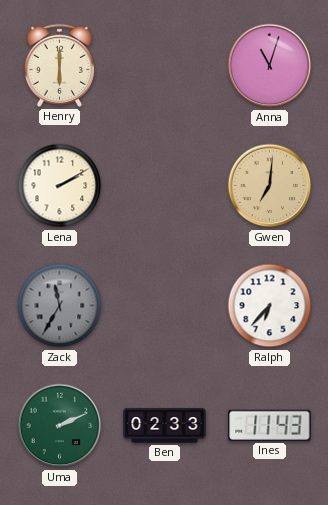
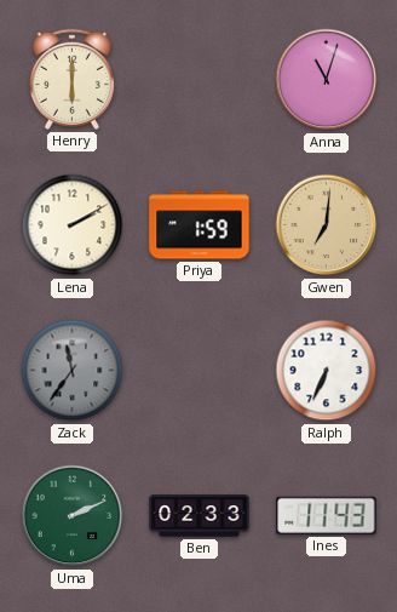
Priya: none -> 1:59
Zack: 11:35 -> 11:36
Ralph: 6:37 -> 6:34
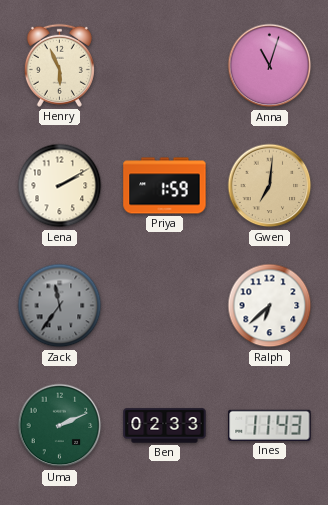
Henry: 6:00 -> 5:56
Ralph: 6:34 -> 6:38
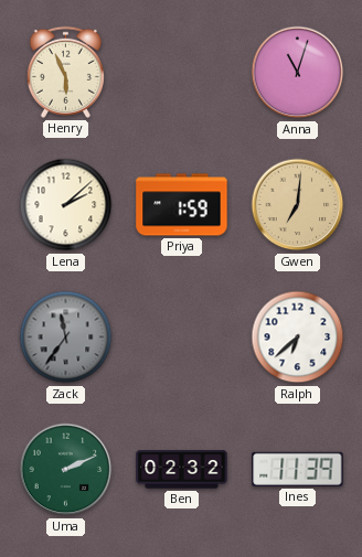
Lena: 2:10 -> 2:08
Ben: 02:33 -> 02:32
Ines: 11:43 -> 11:39
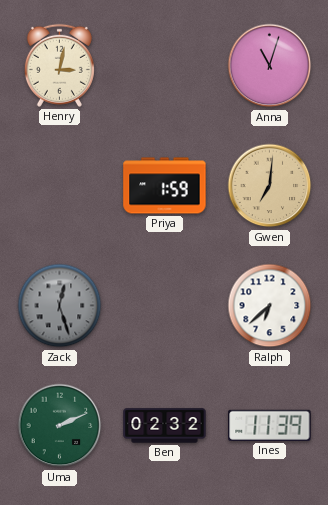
Henry: 5:56 -> 3:02
Lena: 2:08 -> none
Zack: 11:36 -> 12:27
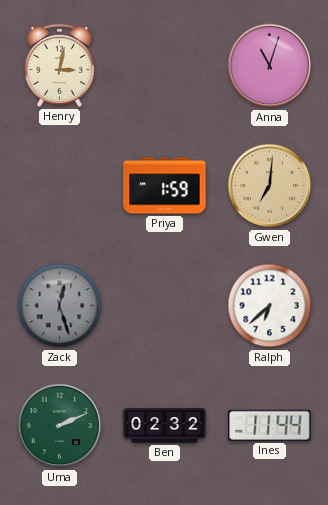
Ines: 11:39 -> 11:44
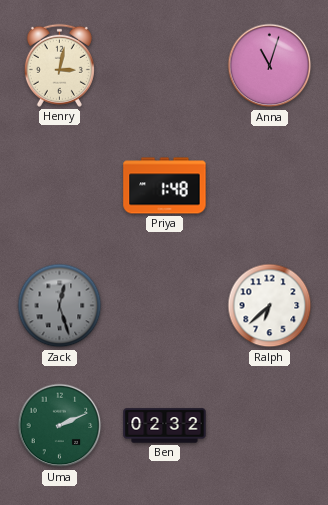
Priya: 1:59 -> 1:48
Gwen: 7:01 -> none
Ines: 11:44 -> none
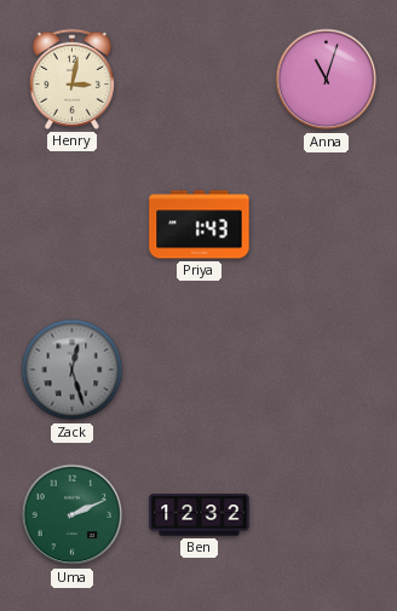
Priya: 1:48 -> 1:43
Ralph: 6:38 -> none
Ben: 02:32 -> 12:32
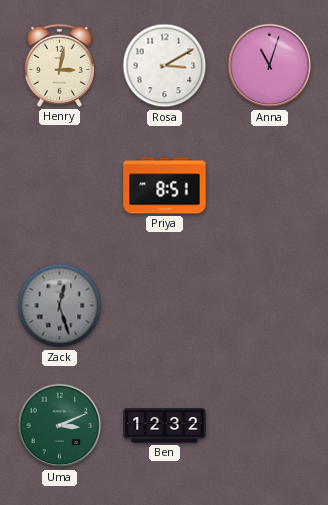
Rosa: none -> 3:10
Priya: 1:43 -> 8:51
Uma: 2:11 -> 3:11
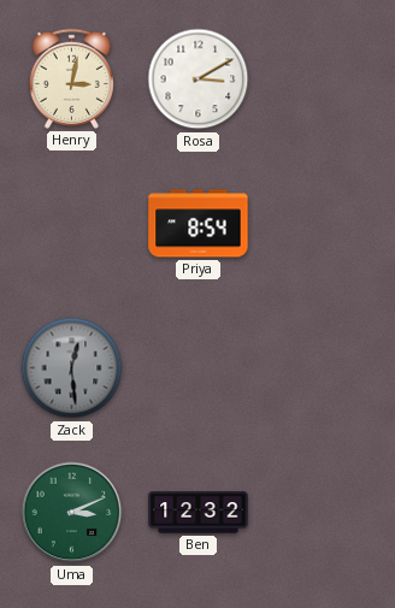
Anna: 11:03 -> none
Priya: 8:51 -> 8:54
Zack: 12:27 -> 12:29
